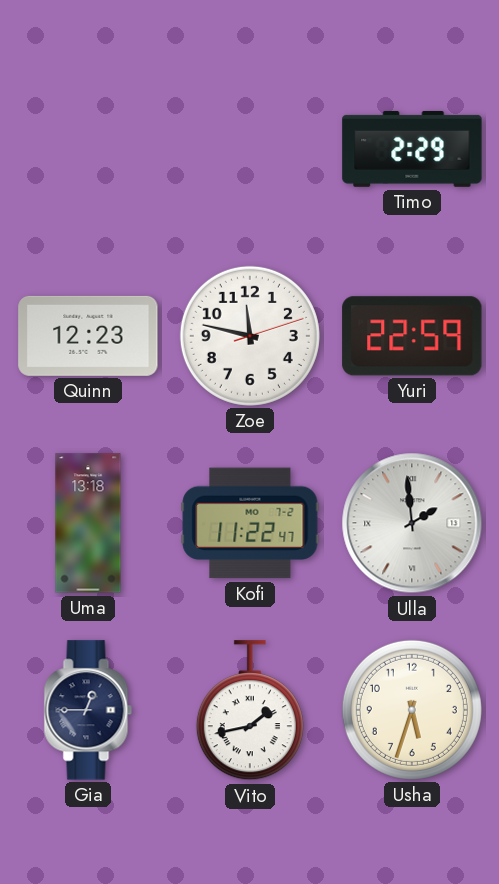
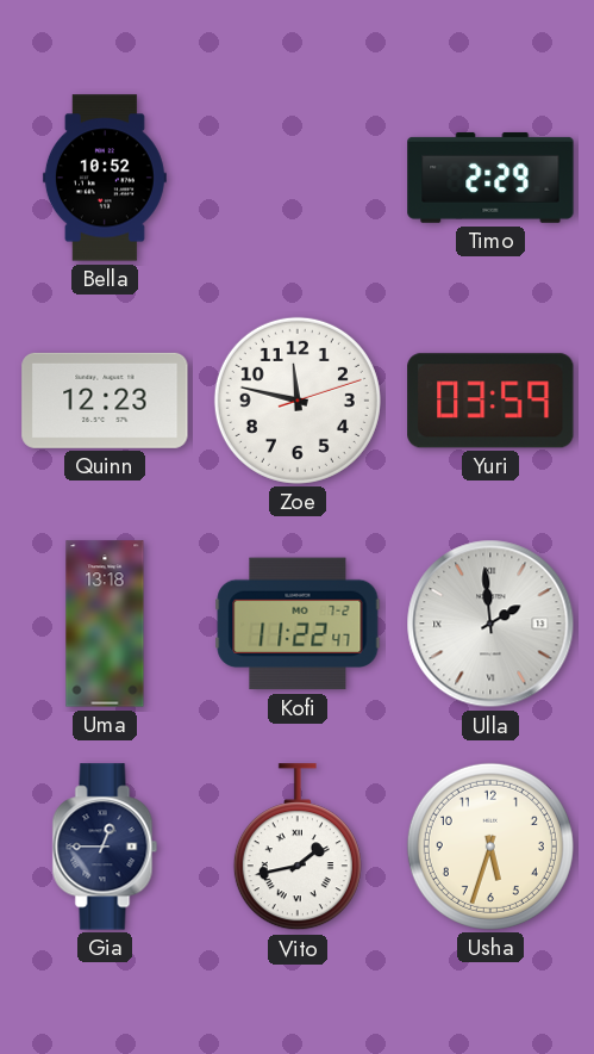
Bella: none -> 10:52
Yuri: 22:59 -> 03:59
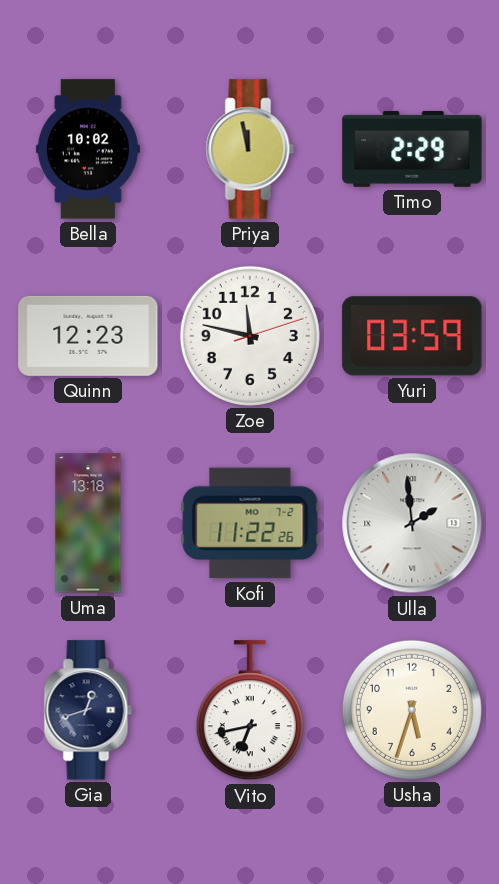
Bella: 10:52 -> 10:02
Priya: none -> 11:58
Kofi: 11:22:47 -> 11:22:26
Gia: 12:45 -> 12:42
Vito: 1:43 -> 6:43
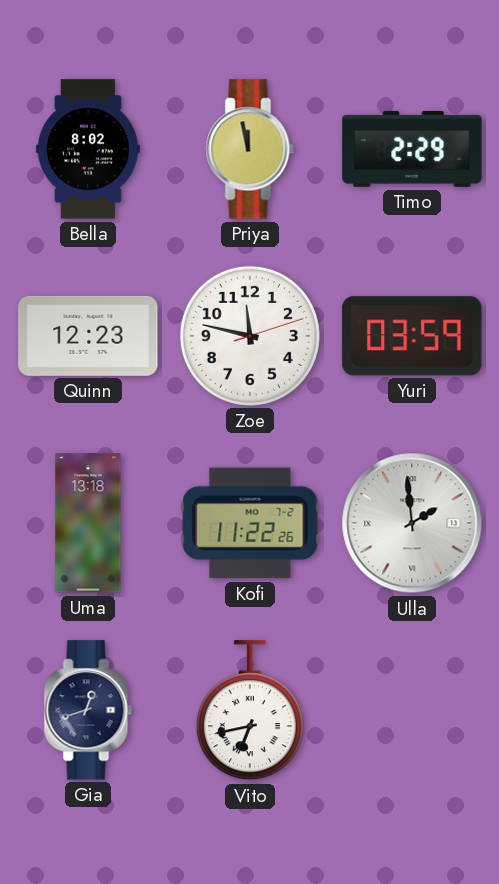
Bella: 10:02 -> 8:02
Usha: 5:33 -> none
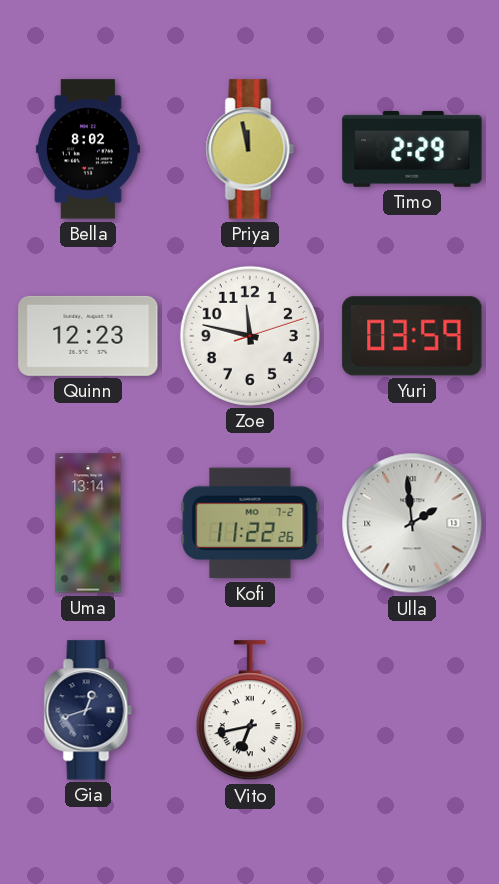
Uma: 13:18 -> 13:14
